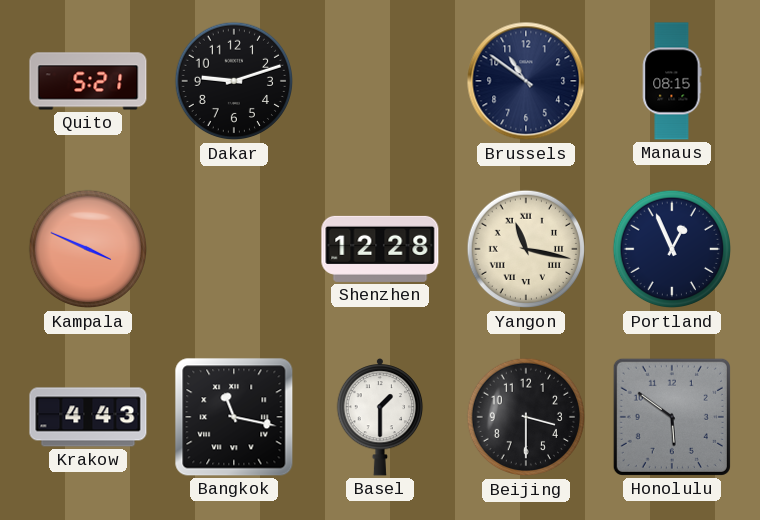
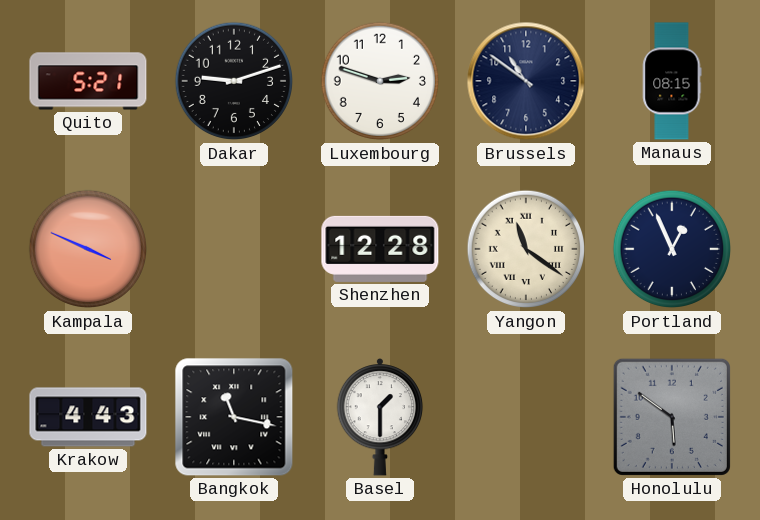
Luxembourg: none -> 2:48
Yangon: 11:17 -> 11:21
Beijing: 3:30 -> none
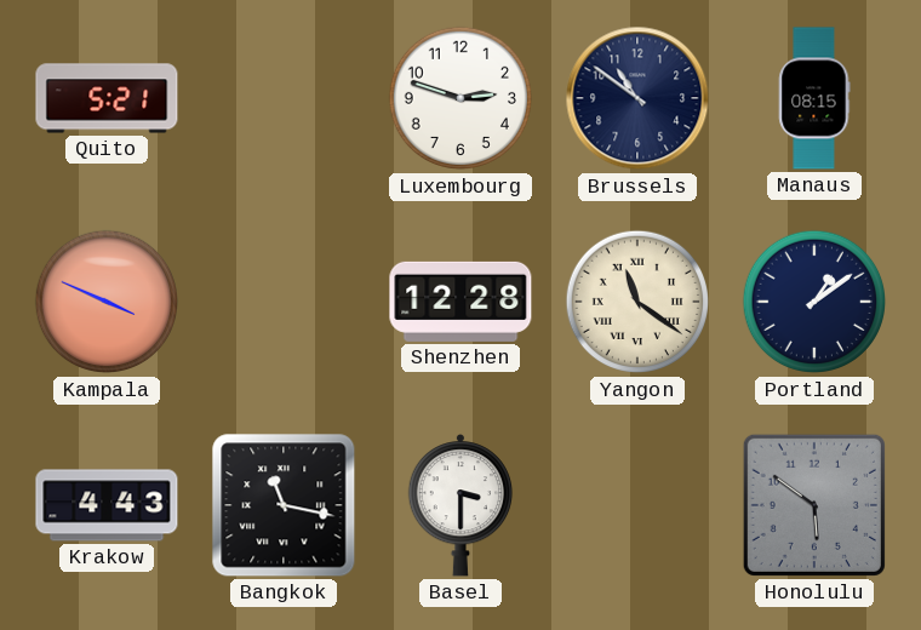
Dakar: 9:12 -> none
Portland: 12:56 -> 1:09
Basel: 1:30 -> 3:30
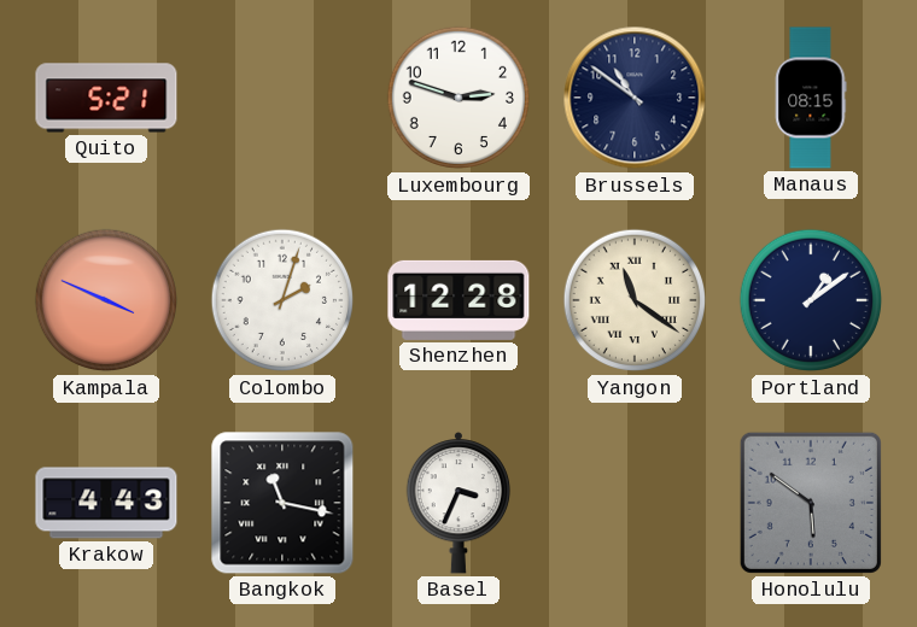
Colombo: none -> 2:03
Basel: 3:30 -> 3:34
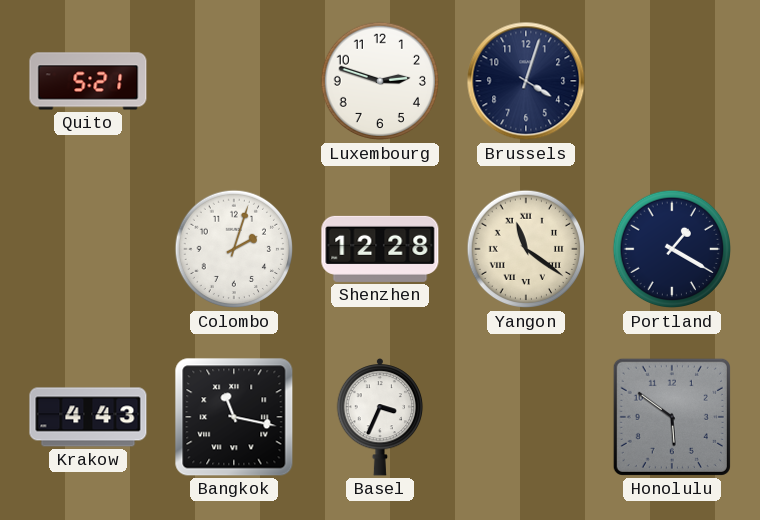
Brussels: 10:51 -> 4:03
Manaus: 08:15 -> none
Kampala: 3:49 -> none
Portland: 1:09 -> 1:20
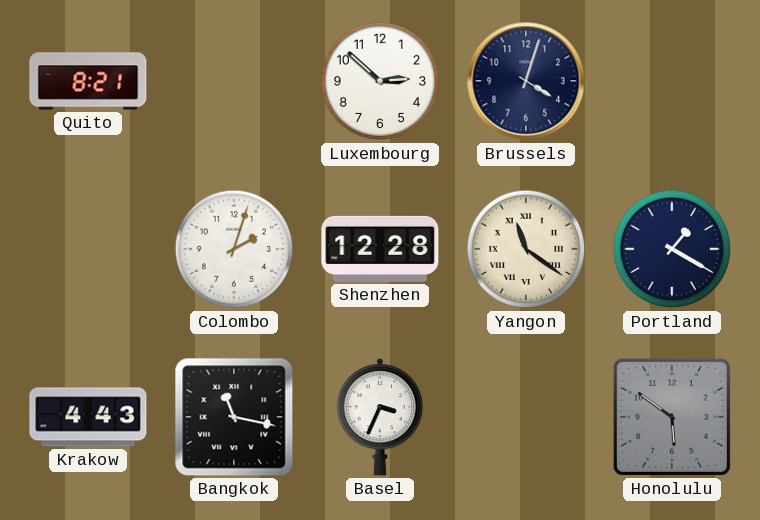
Quito: 5:21 -> 8:21
Luxembourg: 2:48 -> 2:52
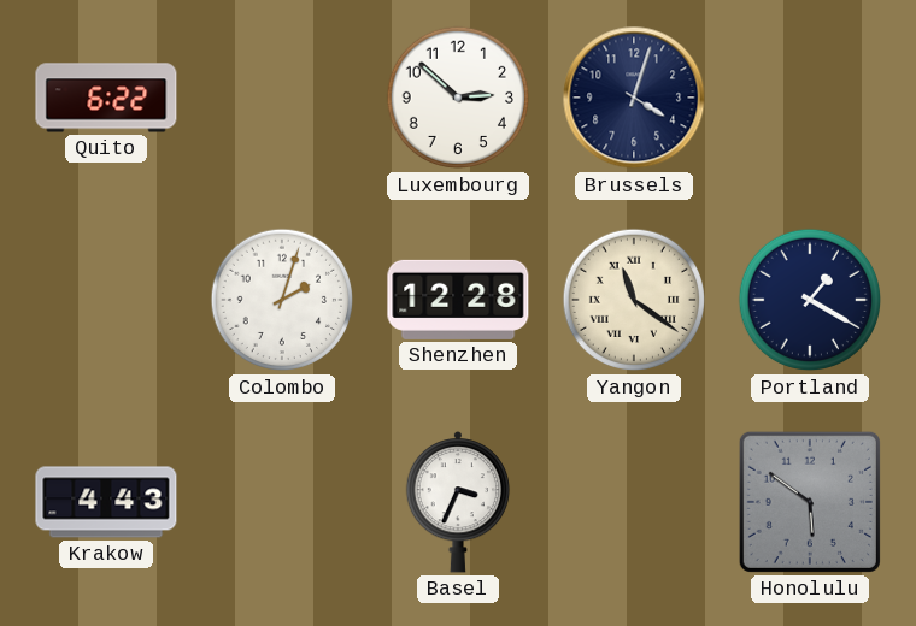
Quito: 8:21 -> 6:22
Bangkok: 11:17 -> none
